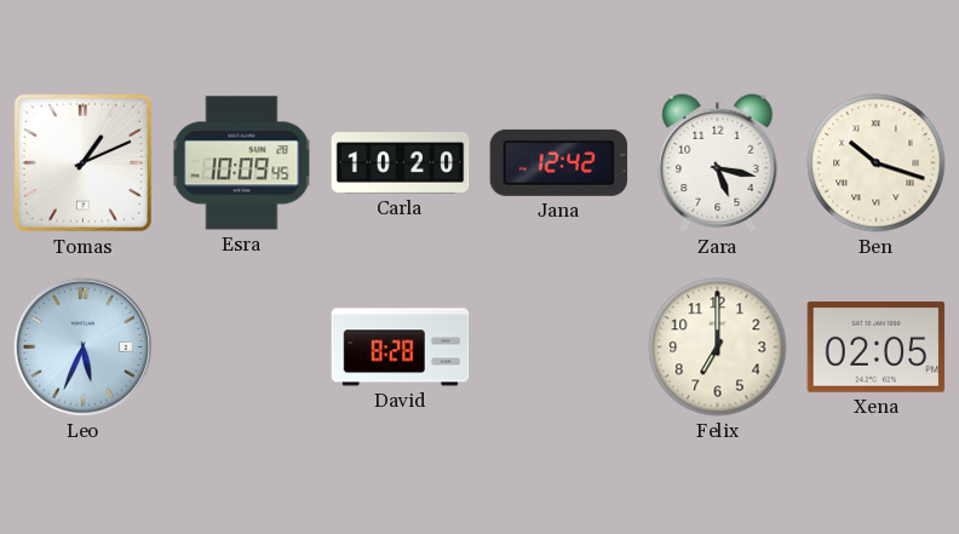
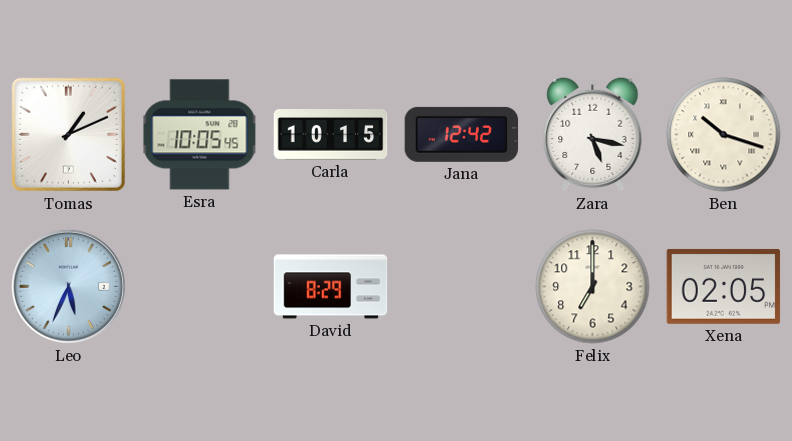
Esra: 10:09 -> 10:05
Carla: 10:20 -> 10:15
David: 8:28 -> 8:29
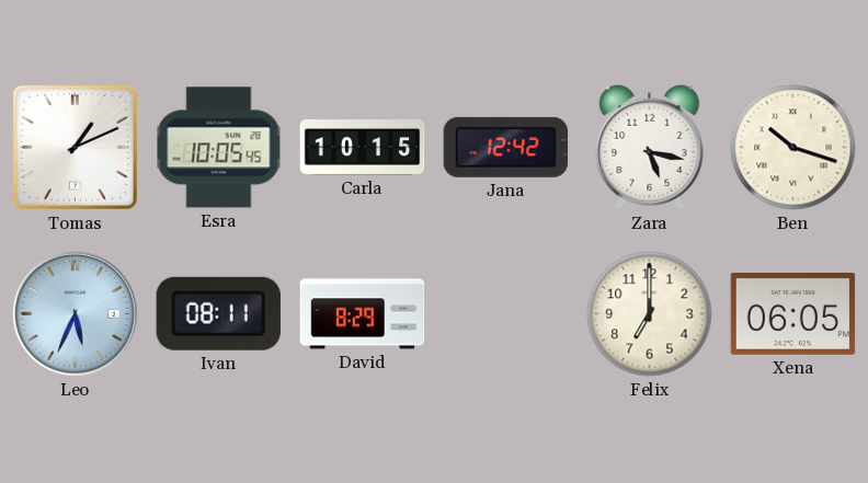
Ivan: none -> 08:11
Xena: 02:05 -> 06:05
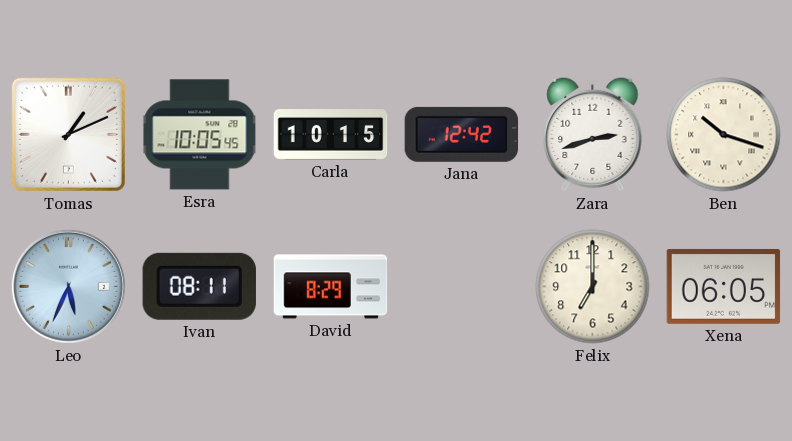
Zara: 5:17 -> 2:42
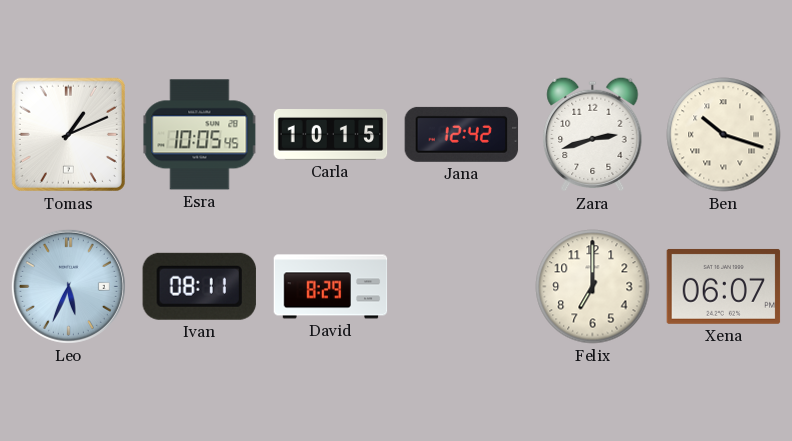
Xena: 06:05 -> 06:07
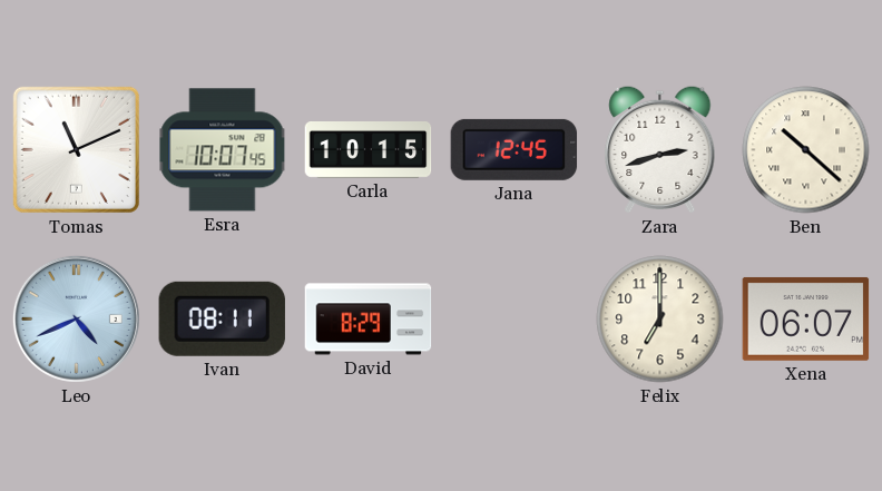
Tomas: 1:11 -> 11:11
Esra: 10:05 -> 10:07
Jana: 12:42 -> 12:45
Ben: 10:18 -> 10:22
Leo: 5:34 -> 4:41
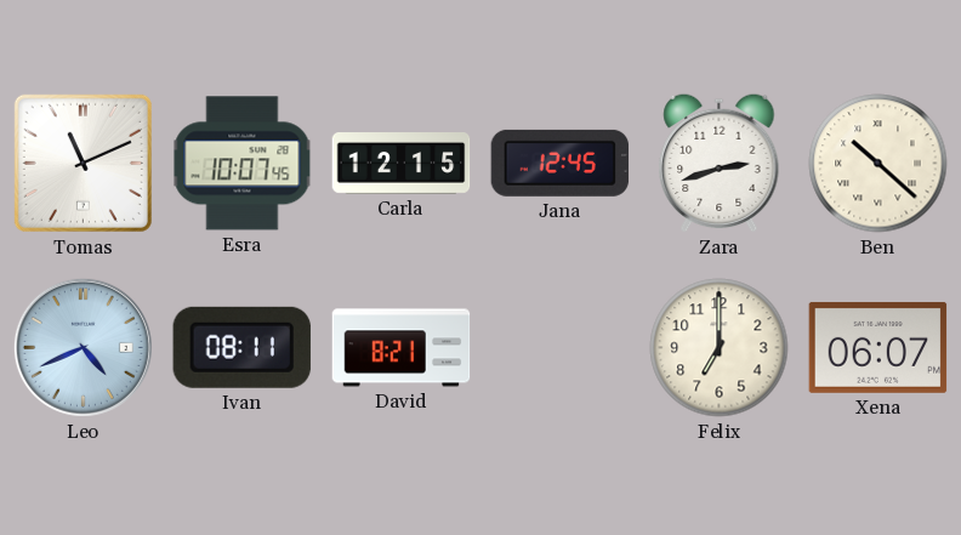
Carla: 10:15 -> 12:15
David: 8:29 -> 8:21
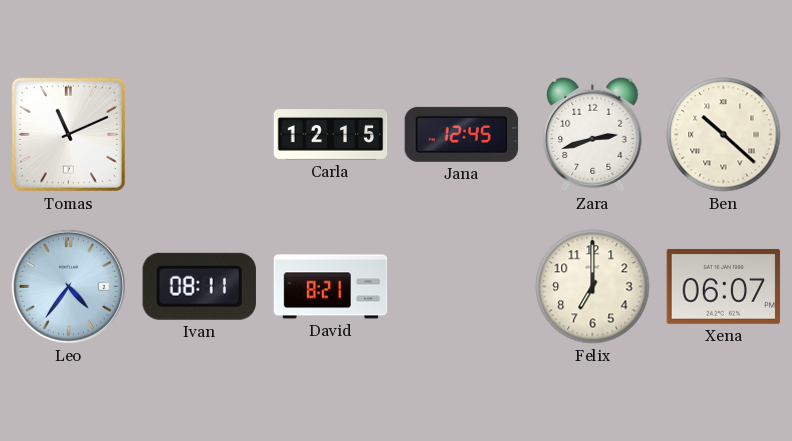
Esra: 10:07 -> none
Leo: 4:41 -> 4:36
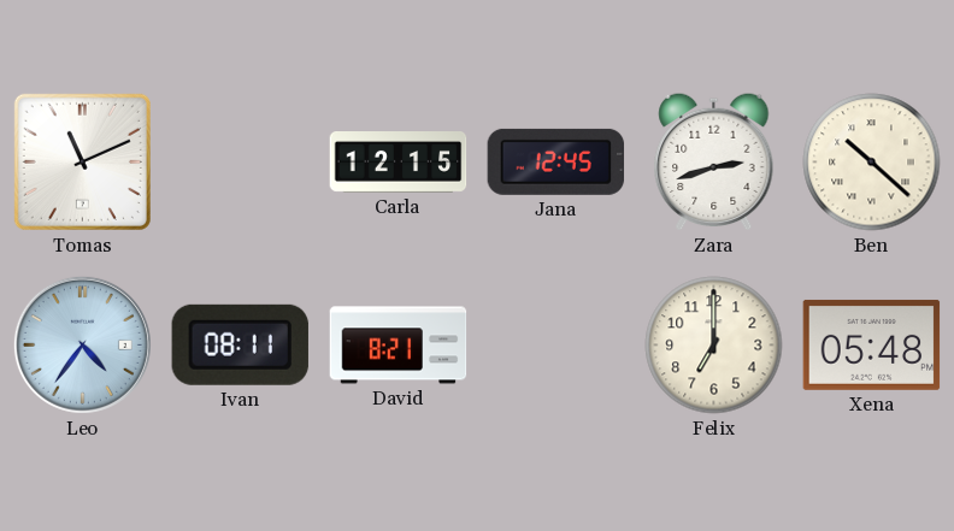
Xena: 06:07 -> 05:48
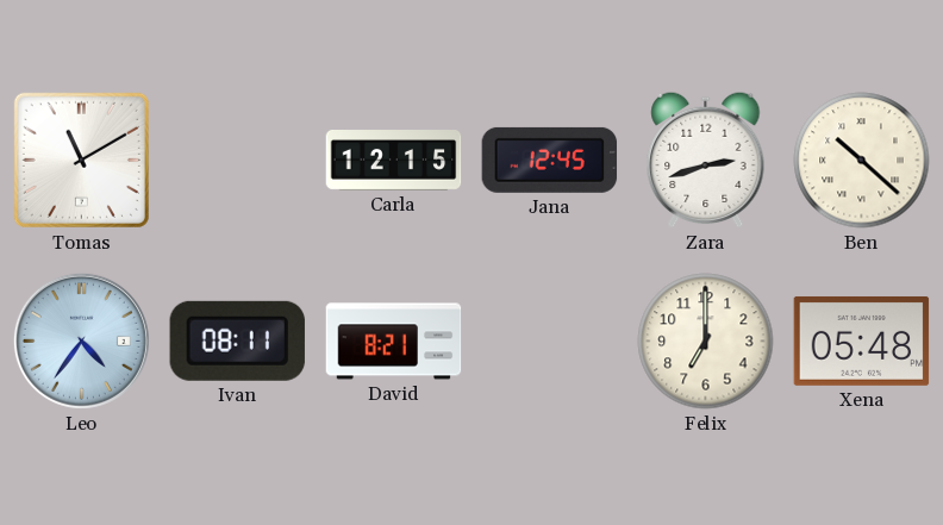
Tomas: 11:11 -> 11:10
